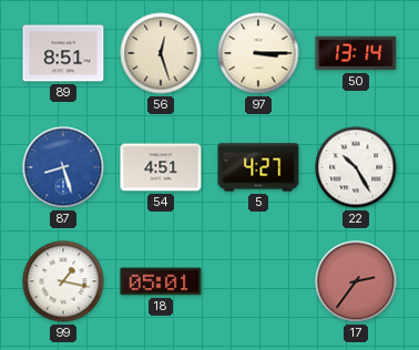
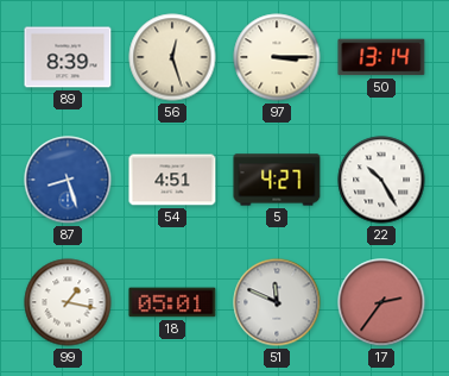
89: 8:51 -> 8:39
51: none -> 11:49
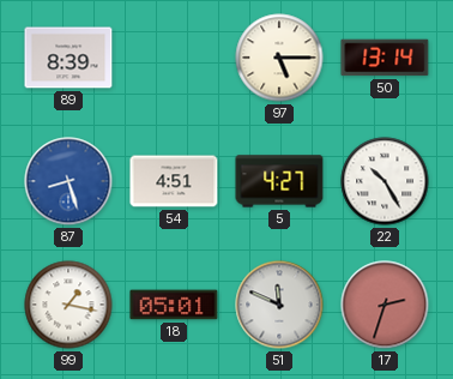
56: 12:27 -> none
97: 3:15 -> 5:15
17: 2:36 -> 2:33
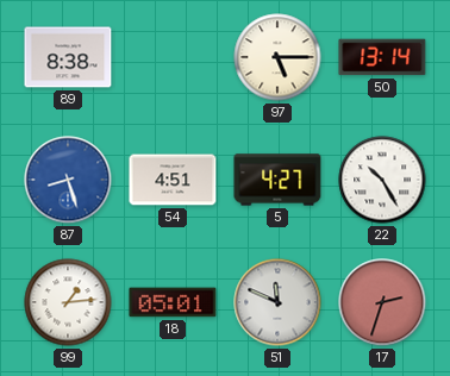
89: 8:39 -> 8:38
99: 1:17 -> 1:14
